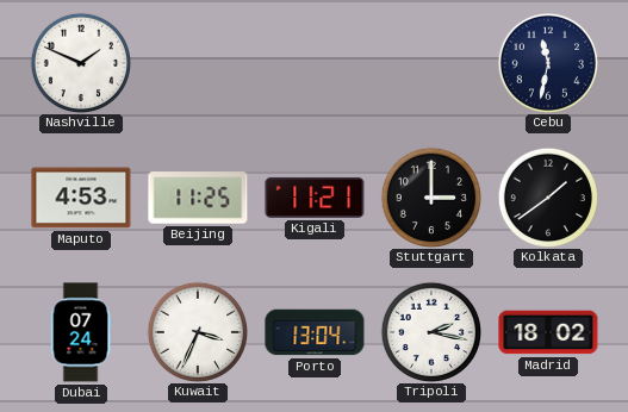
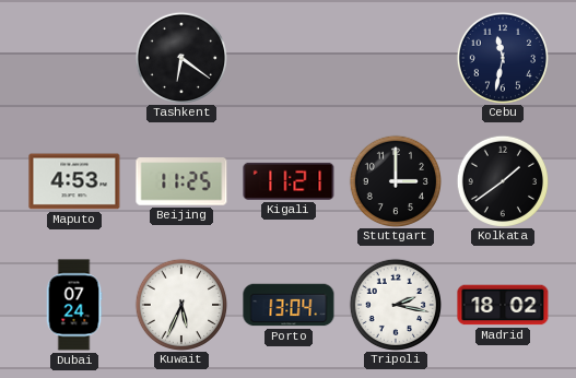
Nashville: 1:49 -> none
Tashkent: none -> 6:21
Kuwait: 3:34 -> 5:34
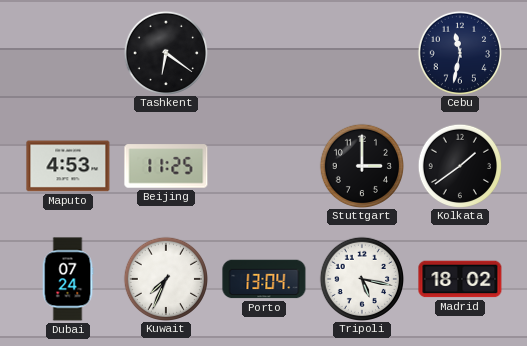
Kigali: 11:21 -> none
Kuwait: 5:34 -> 7:34
Tripoli: 2:17 -> 5:17
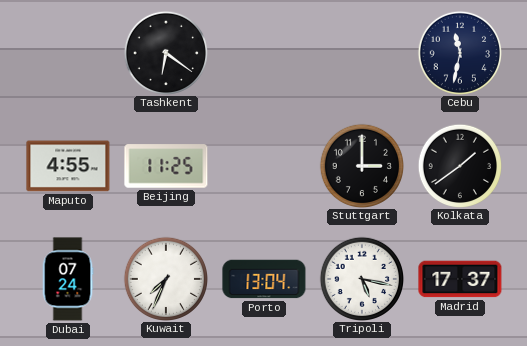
Maputo: 4:53 -> 4:55
Madrid: 18:02 -> 17:37
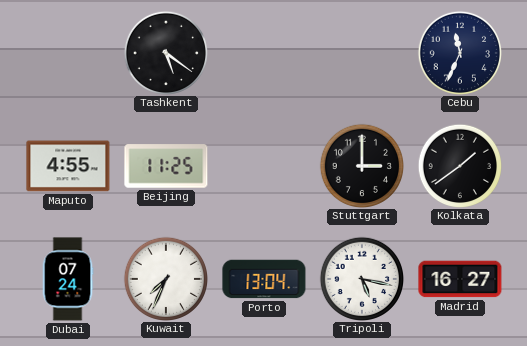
Tashkent: 6:21 -> 5:21
Cebu: 11:32 -> 11:34
Madrid: 17:37 -> 16:27
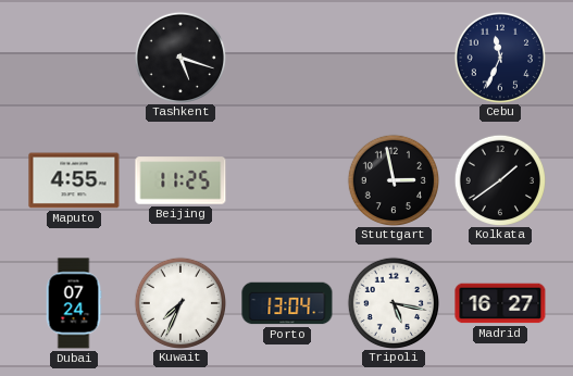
Tashkent: 5:21 -> 5:18
Stuttgart: 3:00 -> 2:58
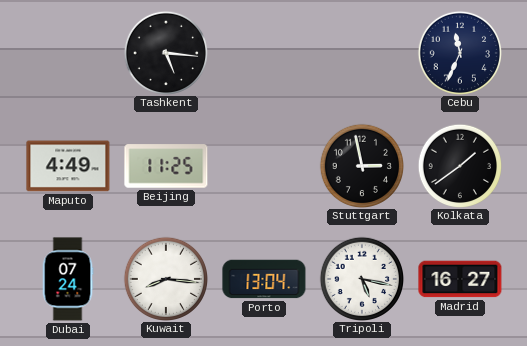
Tashkent: 5:18 -> 5:16
Maputo: 4:55 -> 4:49
Kuwait: 7:34 -> 8:16
